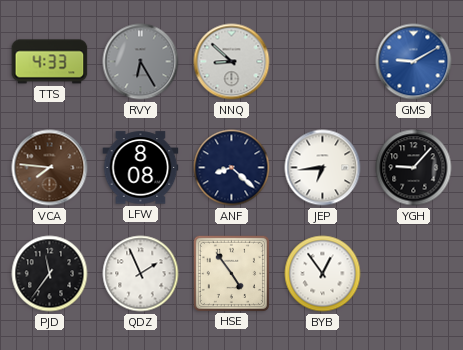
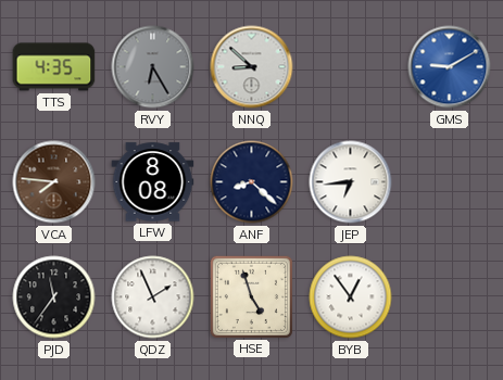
TTS: 4:33 -> 4:35
YGH: 9:07 -> none
HSE: 4:54 -> 4:57
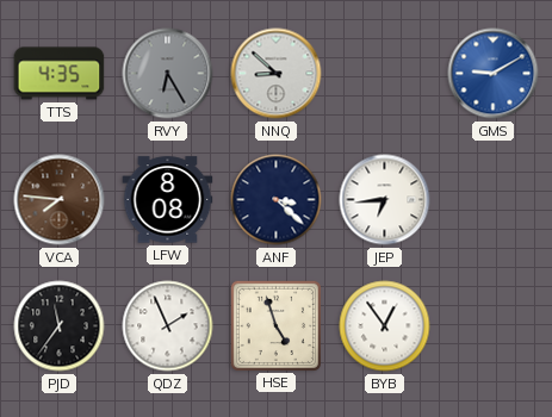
ANF: 8:22 -> 3:22
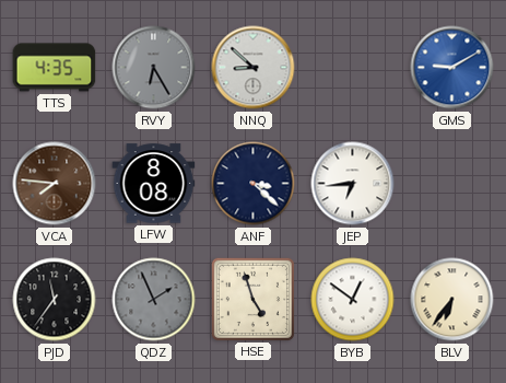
QDZ dial: white -> grey
BYB: 12:54 -> 12:51
BLV: none -> 6:36
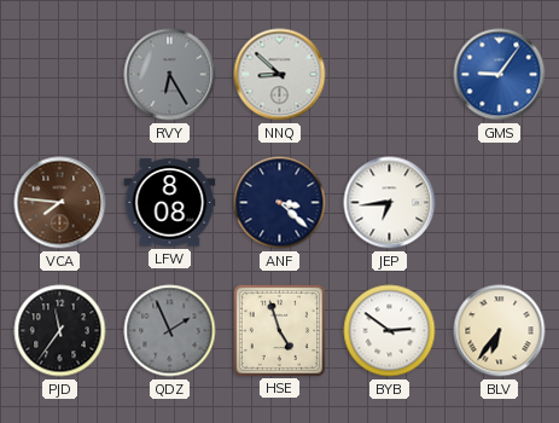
TTS: 4:35 -> none
GMS: 9:10 -> 9:06
BYB: 12:51 -> 2:51
